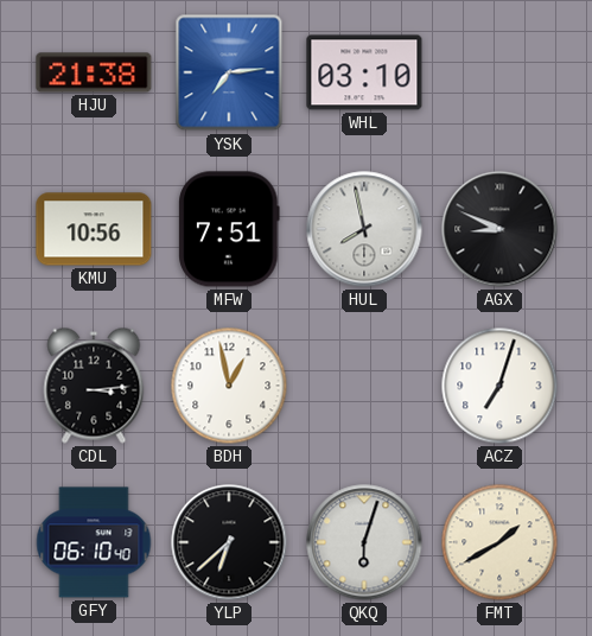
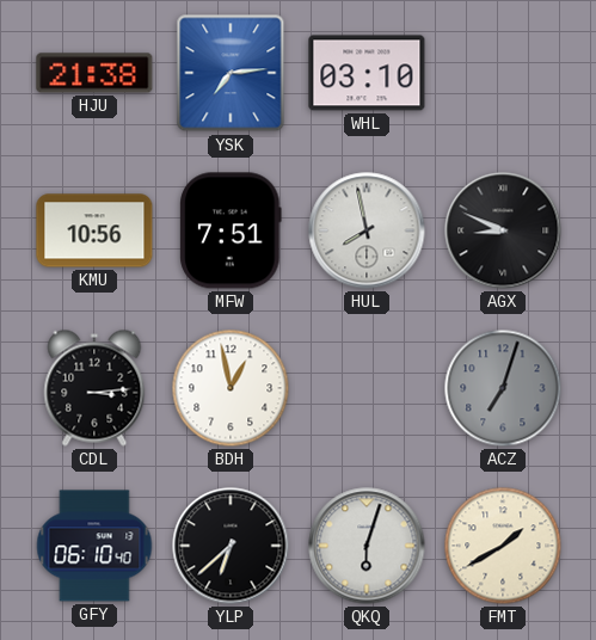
ACZ dial: white -> grey
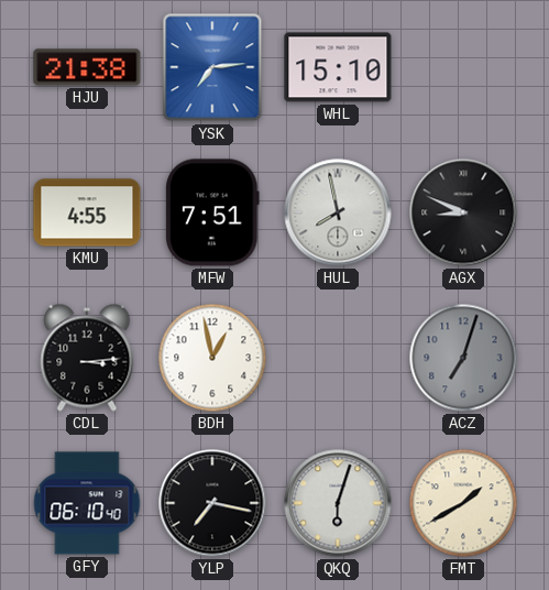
WHL: 03:10 -> 15:10
KMU: 10:56 -> 4:55
YLP: 6:38 -> 7:17
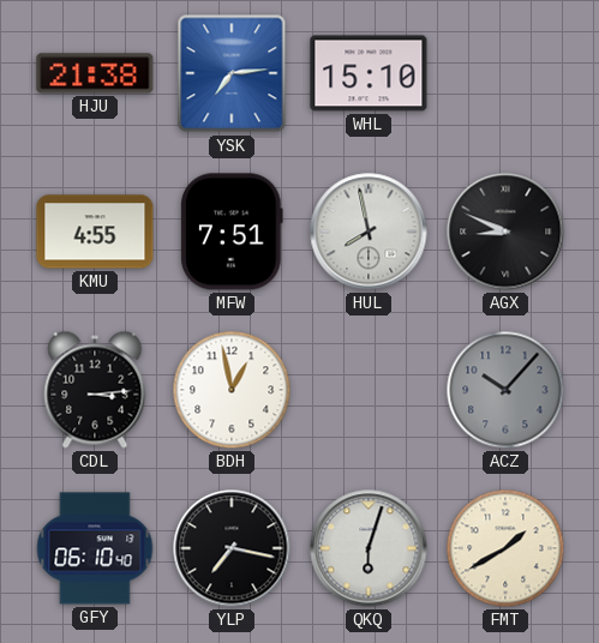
ACZ: 7:03 -> 10:07
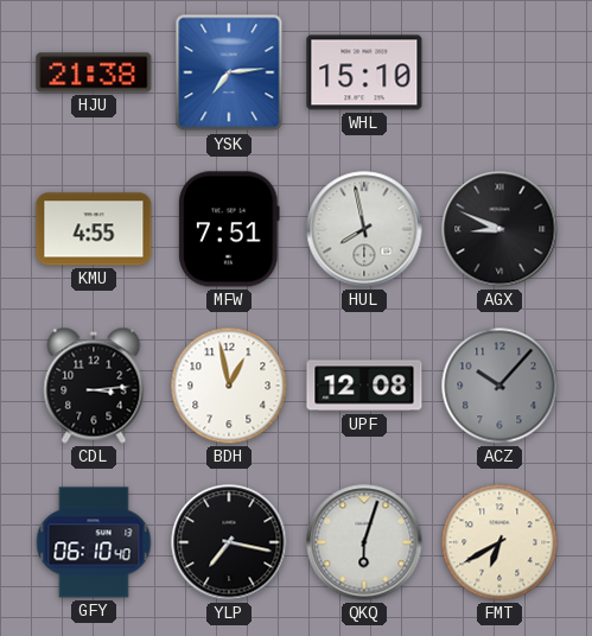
UPF: none -> 12:08
FMT: 1:40 -> 6:40
